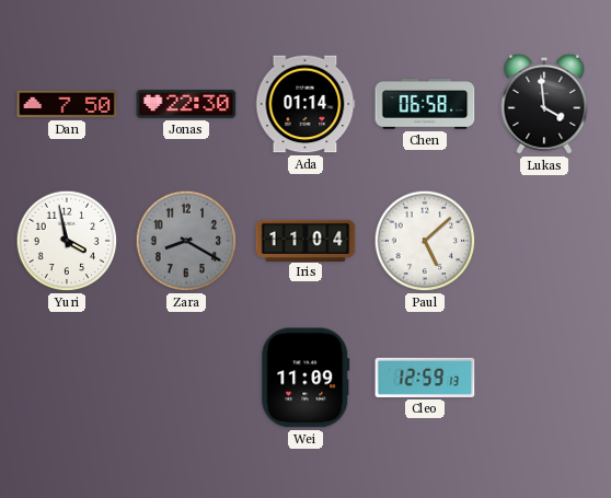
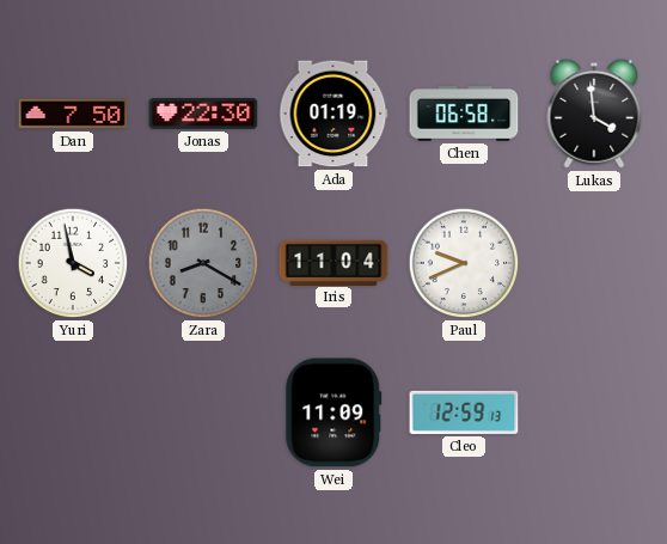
Ada: 01:14 -> 01:19
Paul: 5:08 -> 9:41
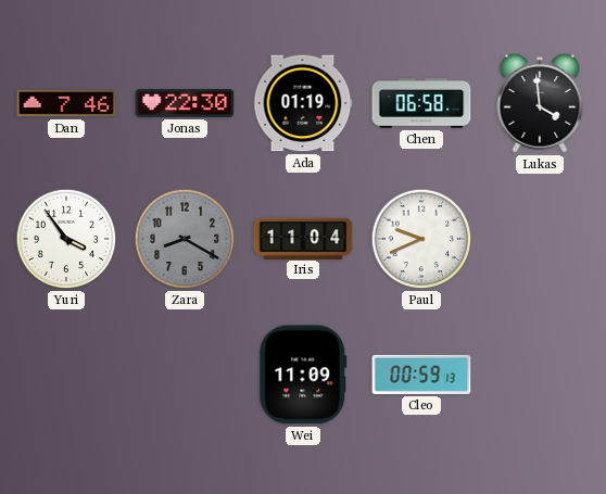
Dan: 7:50 -> 7:46
Yuri: 3:58 -> 3:54
Cleo: 12:59 -> 00:59
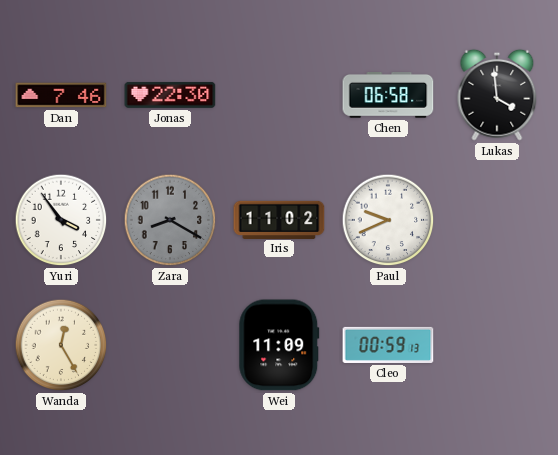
Ada: 01:19 -> none
Iris: 11:04 -> 11:02
Wanda: none -> 12:25
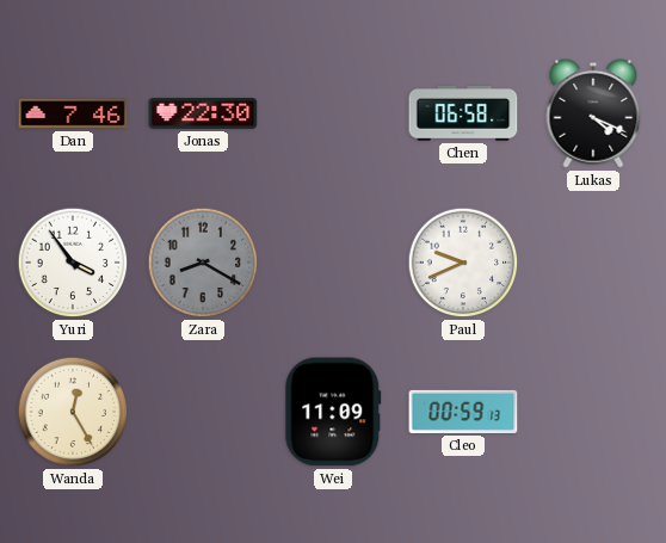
Lukas: 3:59 -> 4:19
Iris: 11:02 -> none
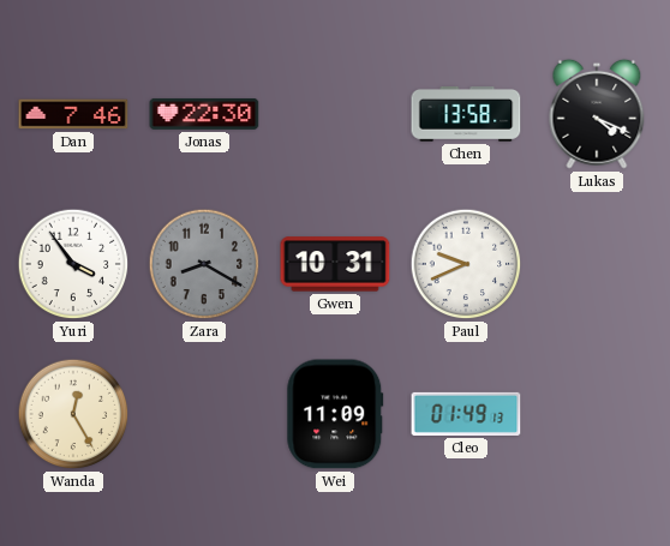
Chen: 06:58 -> 13:58
Gwen: none -> 10:31
Cleo: 00:59 -> 01:49
